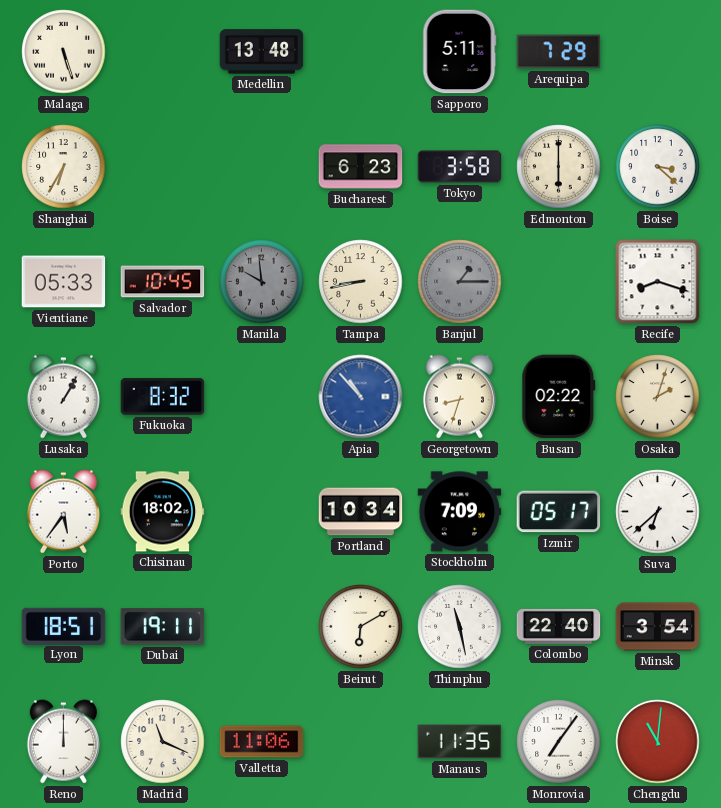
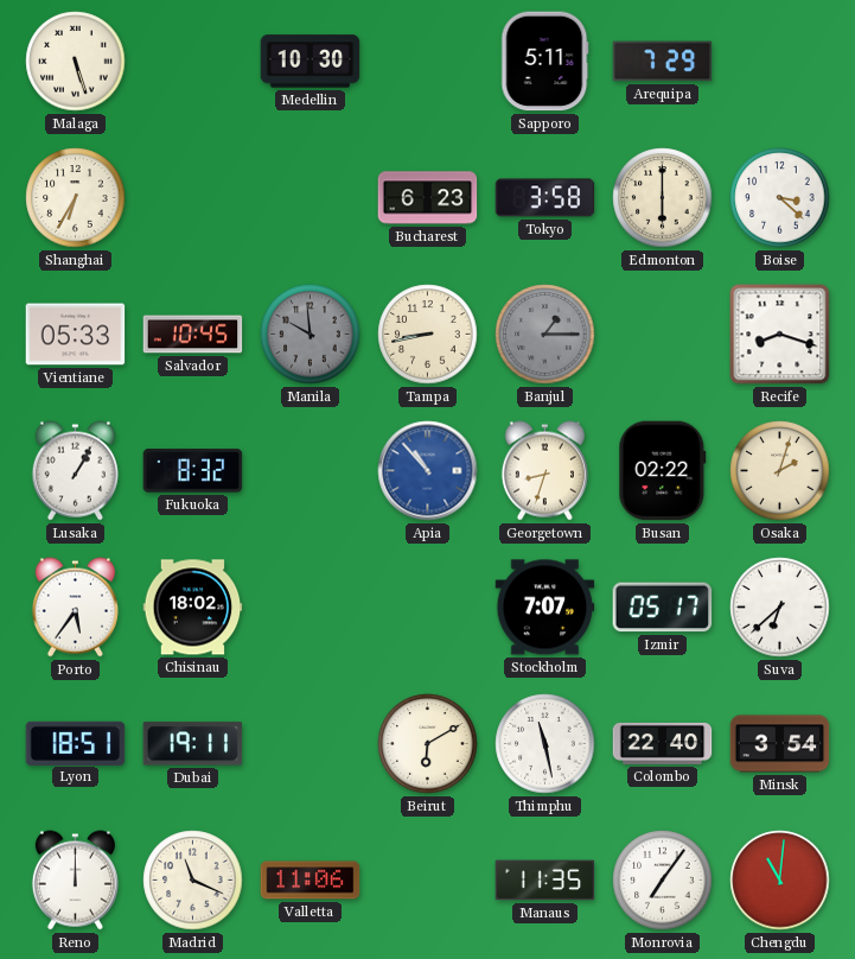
Medellin: 13:48 -> 10:30
Portland: 10:34 -> none
Stockholm: 7:09 -> 7:07
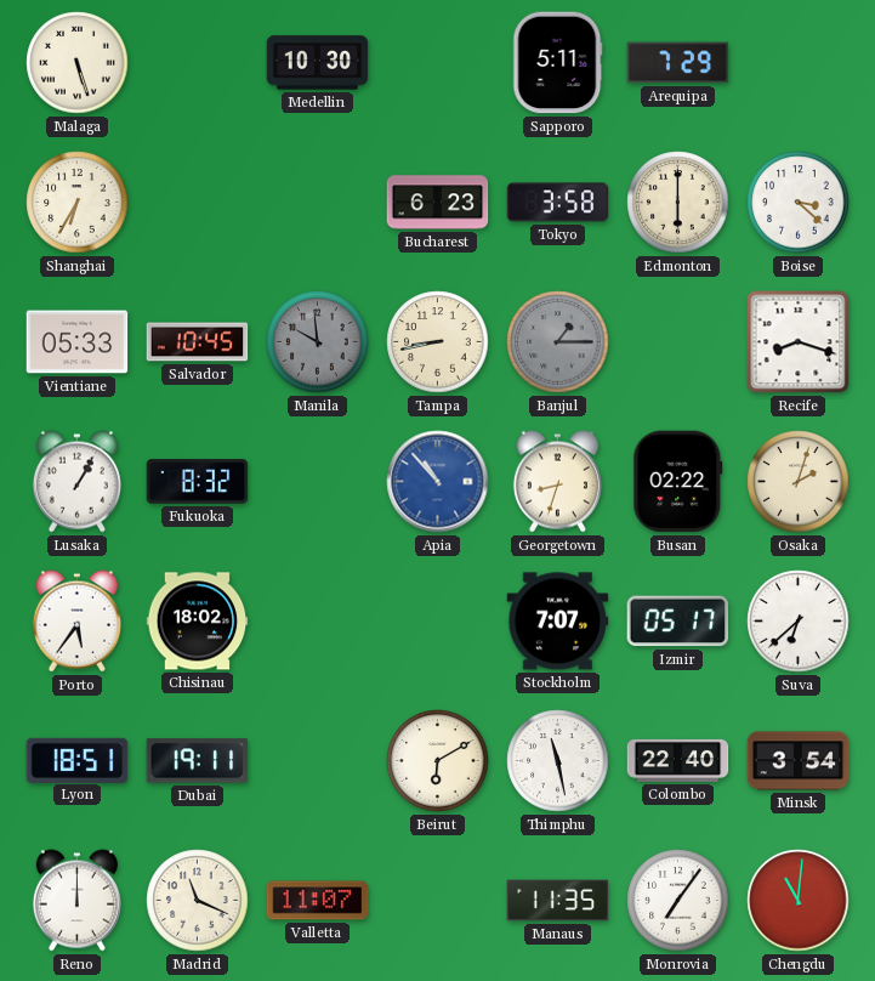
Valletta: 11:06 -> 11:07
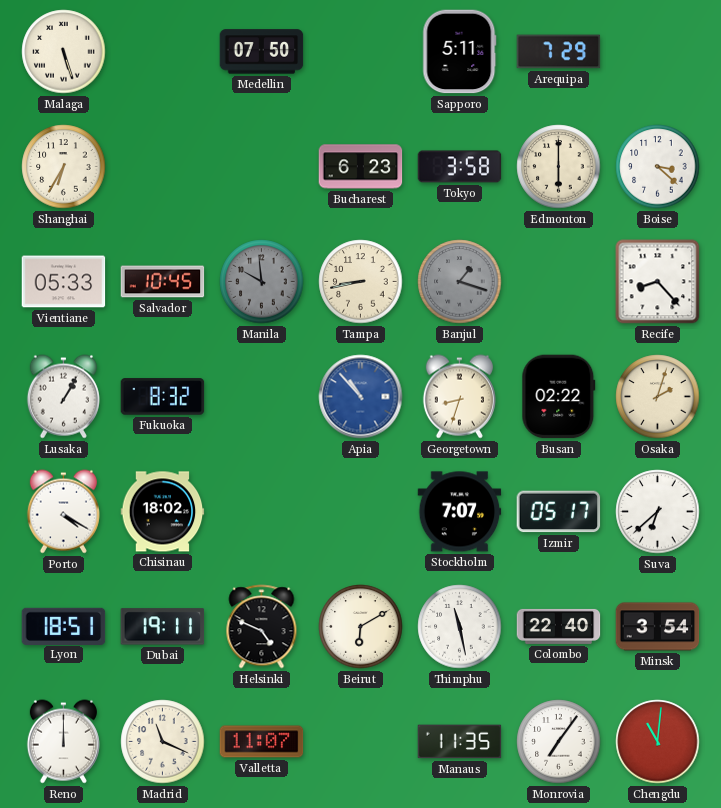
Medellin: 10:30 -> 07:50
Banjul: 1:15 -> 1:18
Recife: 8:18 -> 8:23
Porto: 5:36 -> 4:20
Helsinki: none -> 4:49
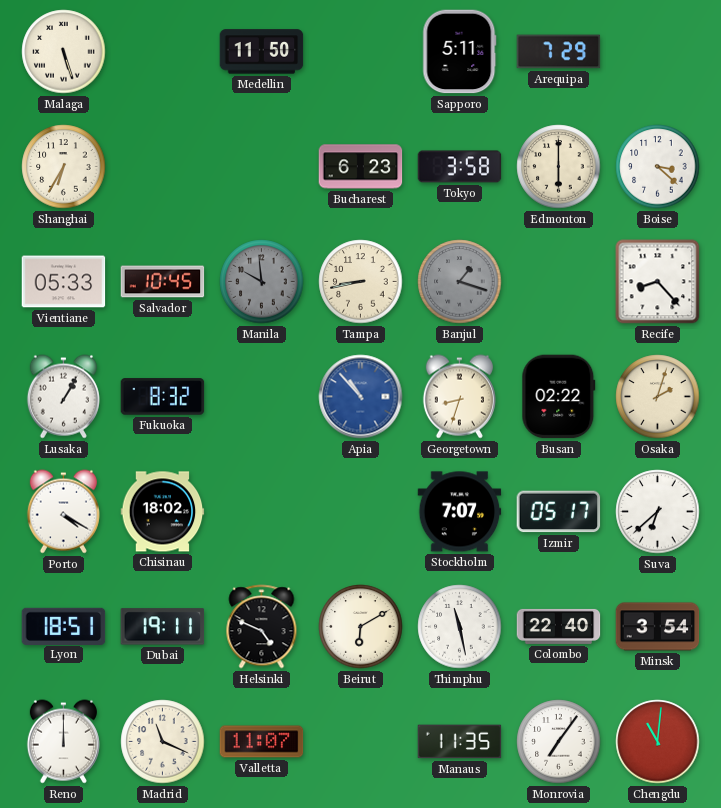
Medellin: 07:50 -> 11:50
